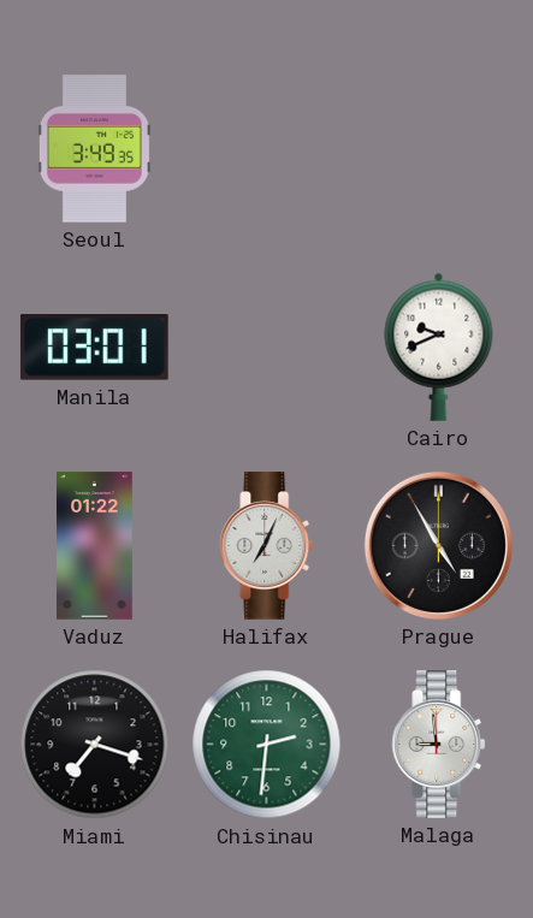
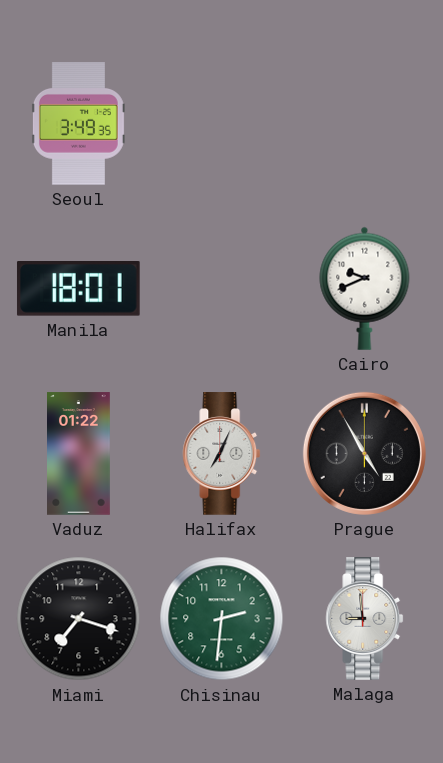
Manila: 03:01 -> 18:01
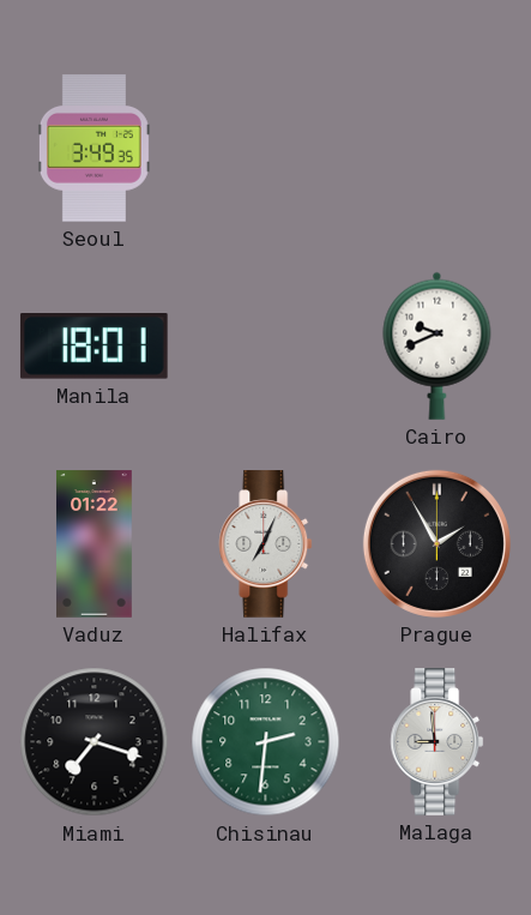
Prague: 4:55 -> 1:55
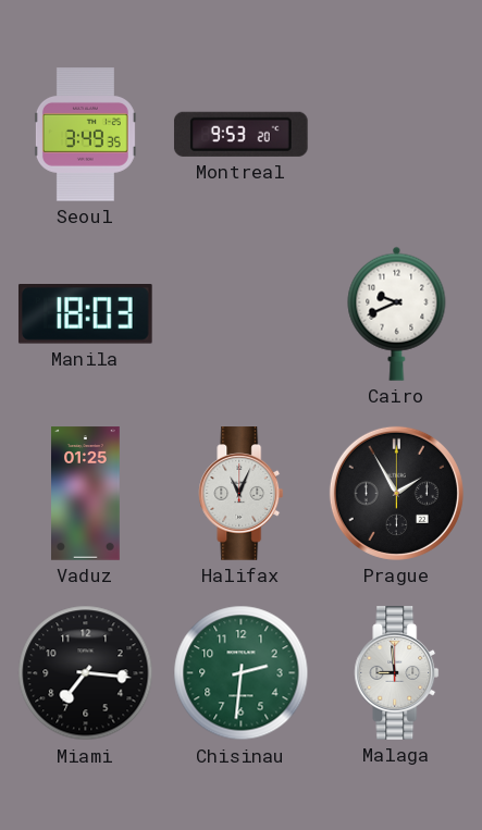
Montreal: none -> 9:53
Manila: 18:01 -> 18:03
Vaduz: 01:22 -> 01:25
Halifax: 7:04 -> 11:04
Miami: 7:18 -> 7:16
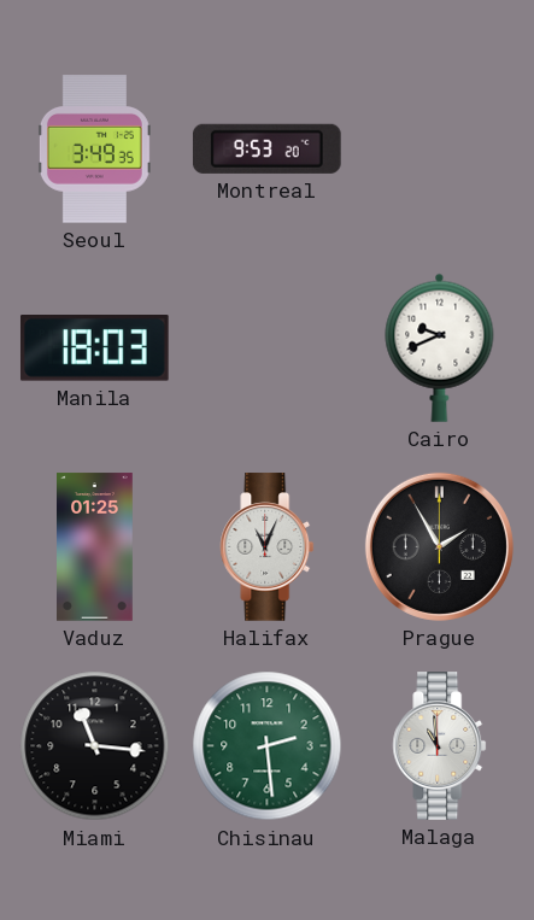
Miami: 7:16 -> 11:16
Chisinau: 2:31 -> 2:29
Malaga: 8:59 -> 10:59
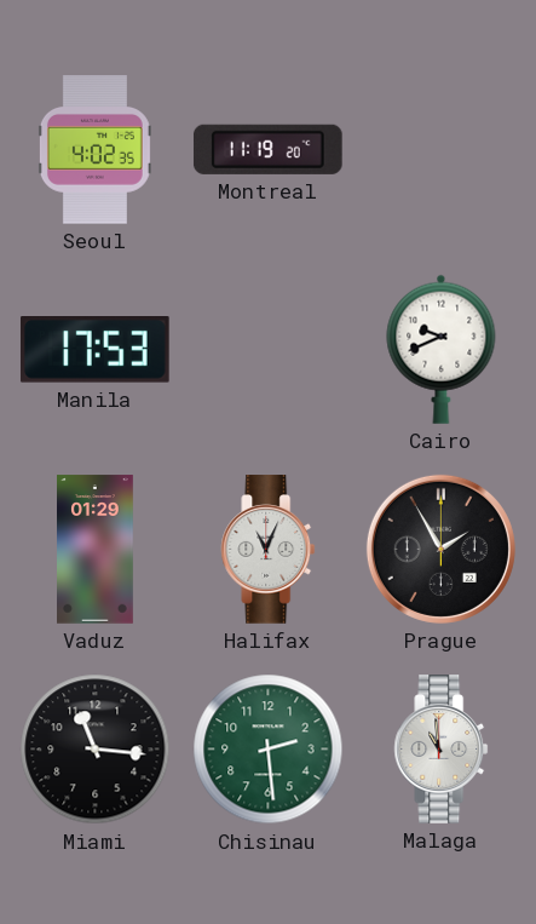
Seoul: 3:49 -> 4:02
Montreal: 9:53 -> 11:19
Manila: 18:03 -> 17:53
Vaduz: 01:25 -> 01:29
